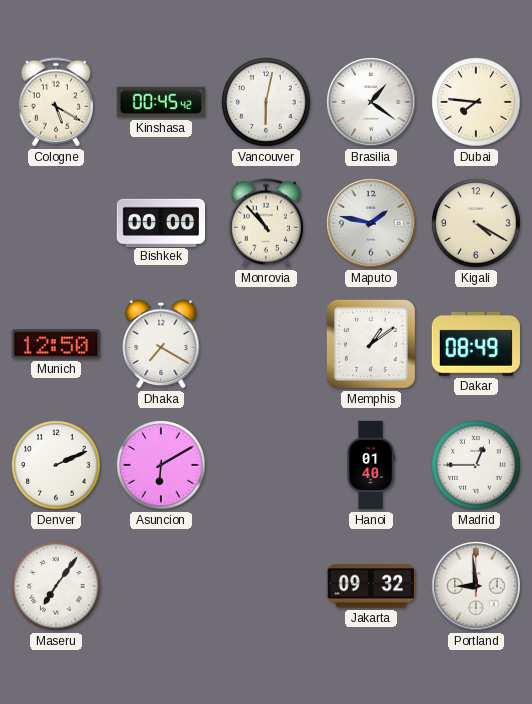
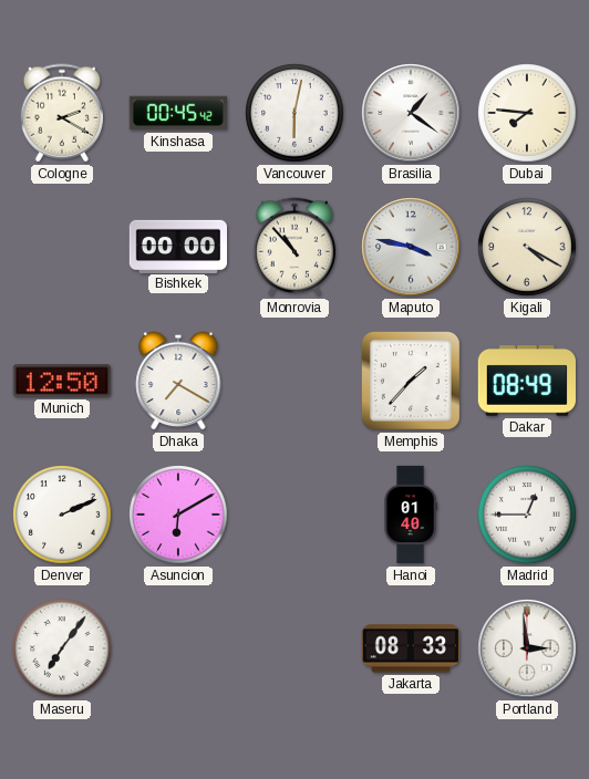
Cologne: 5:20 -> 2:20
Maputo: 1:47 -> 3:47
Memphis: 1:09 -> 1:37
Jakarta: 09:32 -> 08:33
Portland: 8:59 -> 2:59
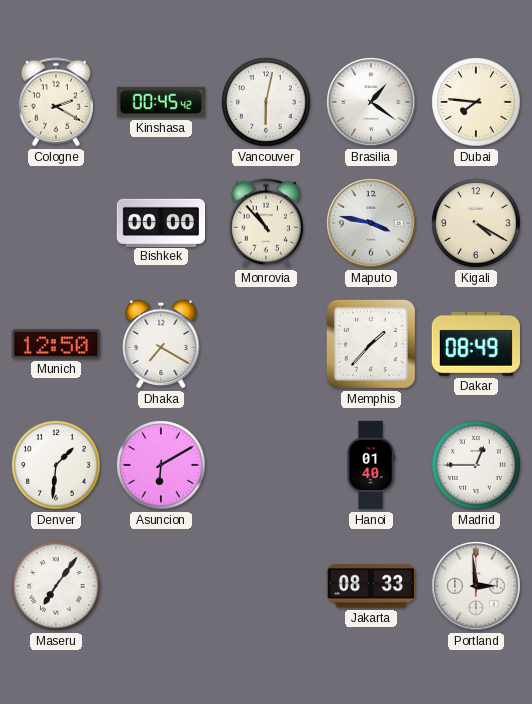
Denver: 2:11 -> 1:31
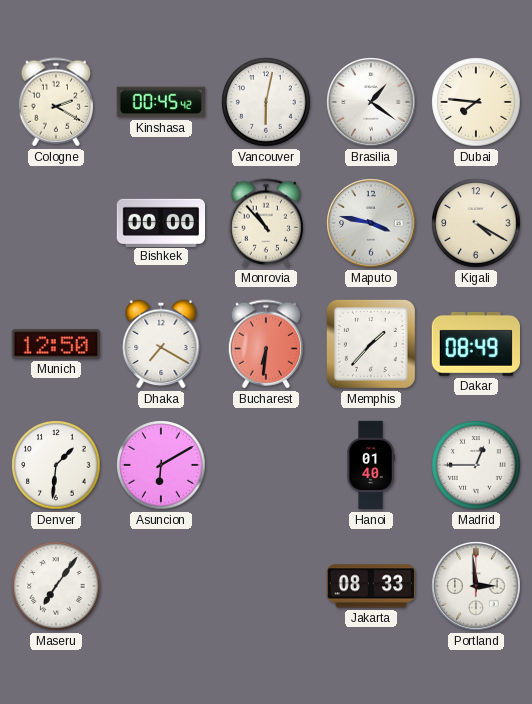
Bucharest: none -> 6:31
